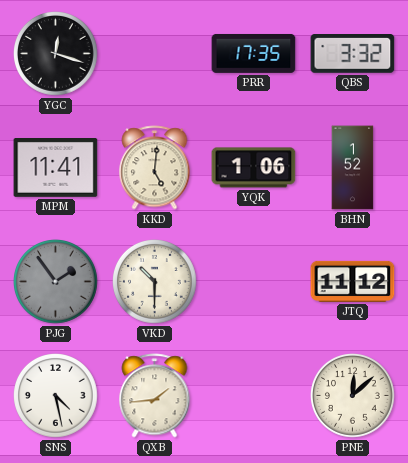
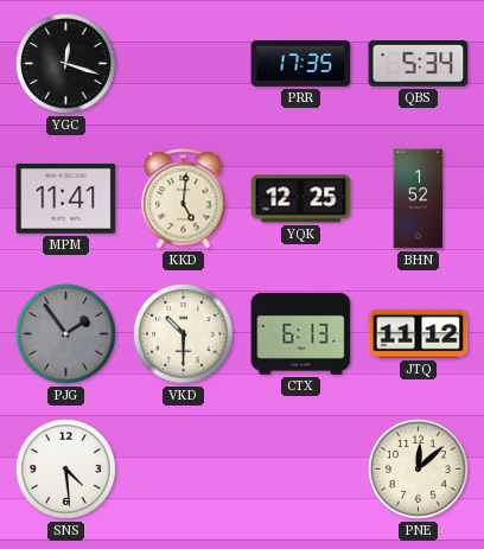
QBS: 3:32 -> 5:34
YQK: 1:06 -> 12:25
CTX: none -> 6:13
SNS: 4:28 -> 4:29
QXB: 1:44 -> none
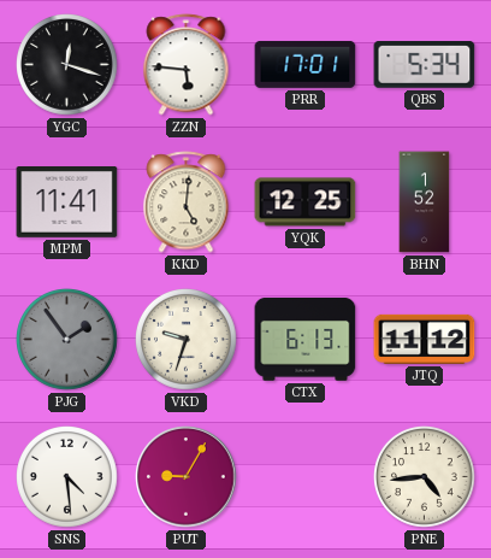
ZZN: none -> 5:46
PRR: 17:35 -> 17:01
VKD: 10:30 -> 9:33
PUT: none -> 9:05
PNE: 12:08 -> 4:44
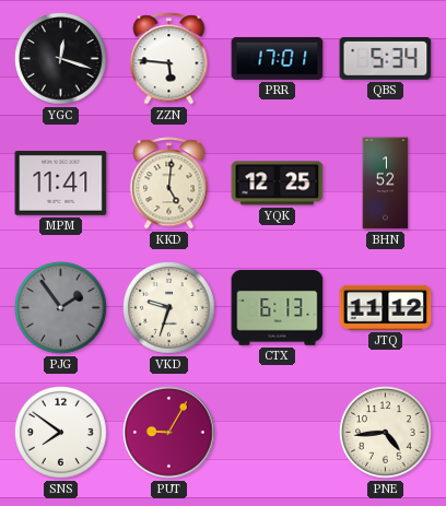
SNS: 4:29 -> 7:51
